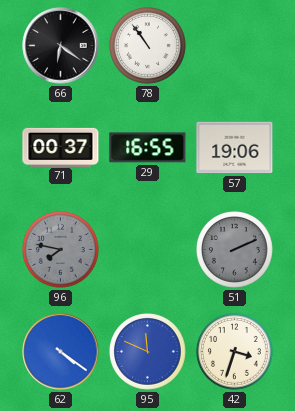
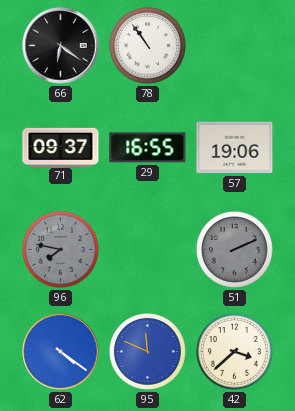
71: 00:37 -> 09:37
42: 3:33 -> 3:38
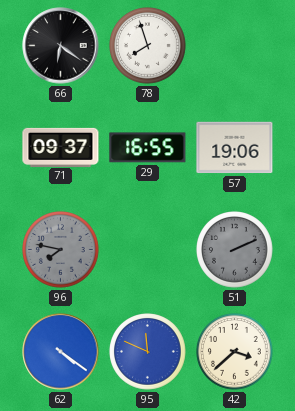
78: 10:54 -> 7:57
